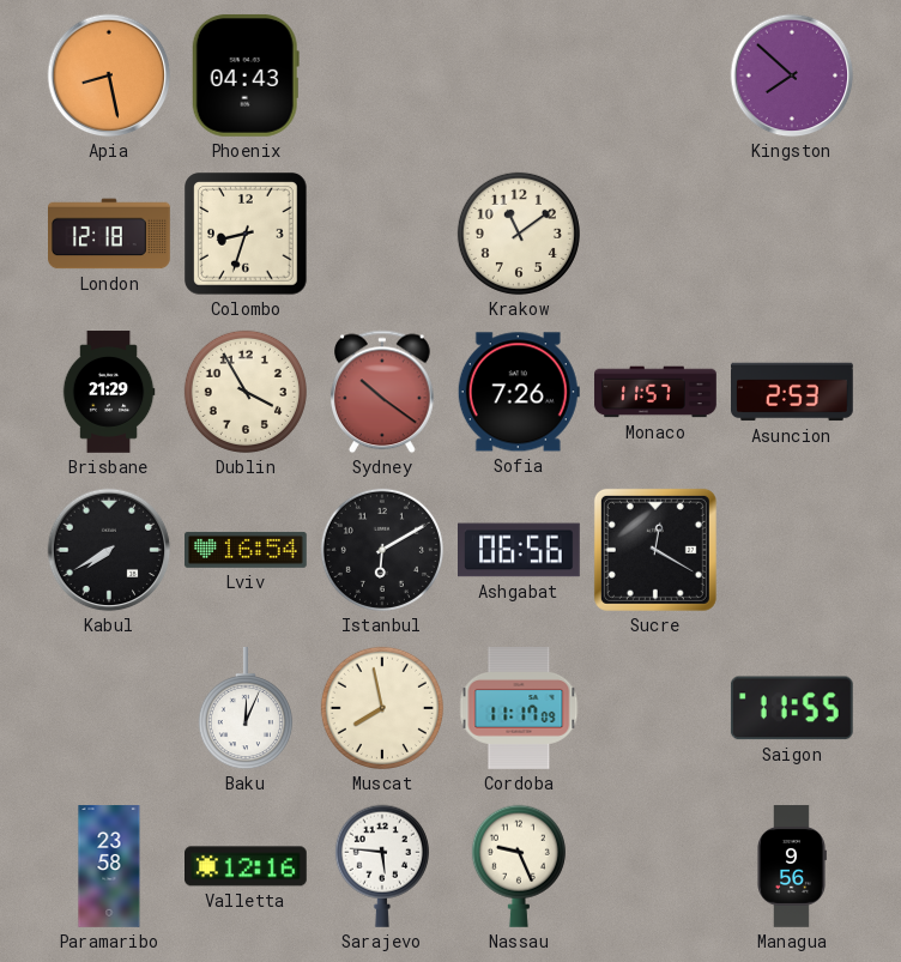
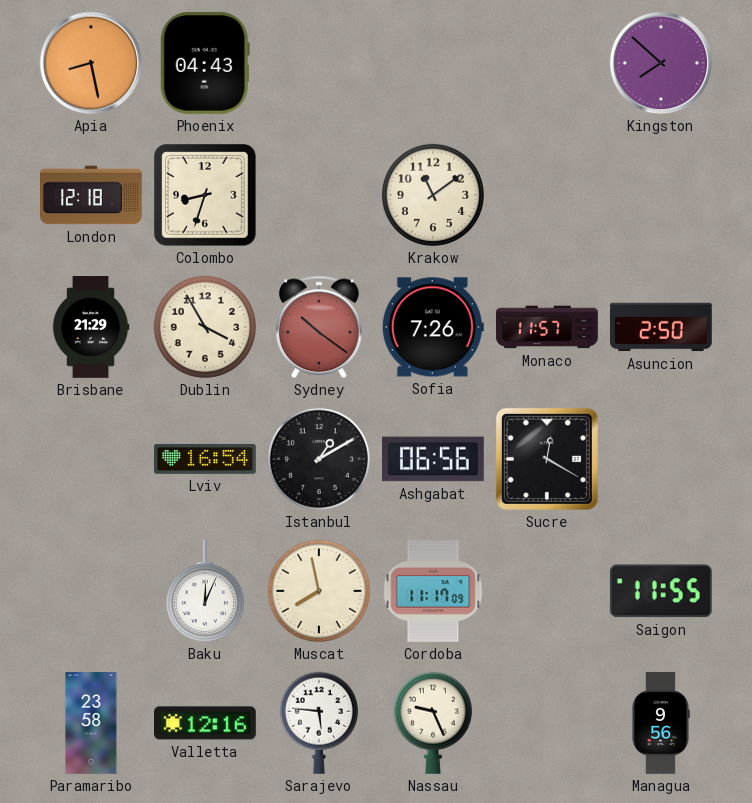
Asuncion: 2:53 -> 2:50
Kabul: 7:40 -> none
Istanbul: 6:10 -> 1:10
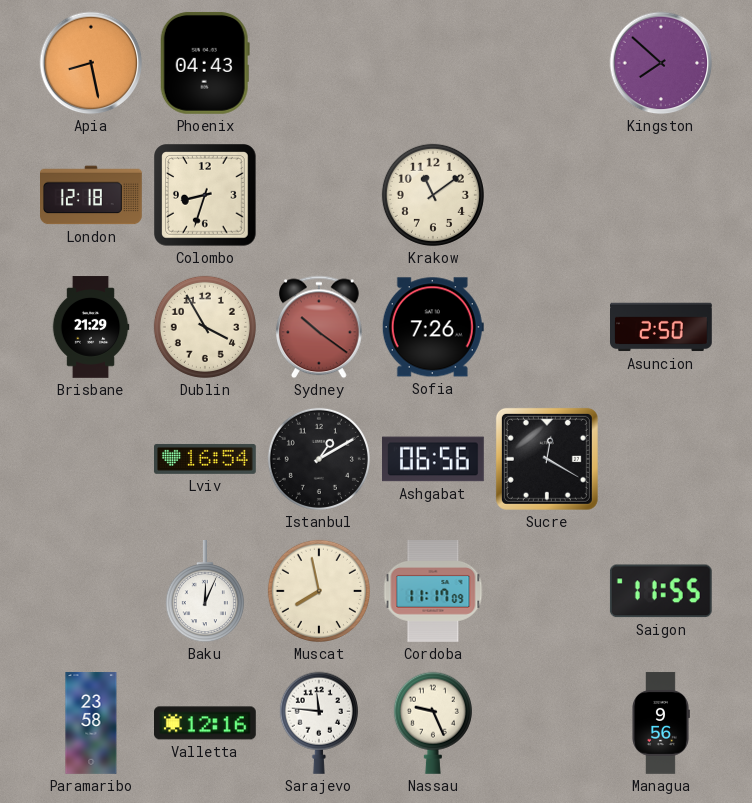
Monaco: 11:57 -> none
Sarajevo: 5:46 -> 11:46
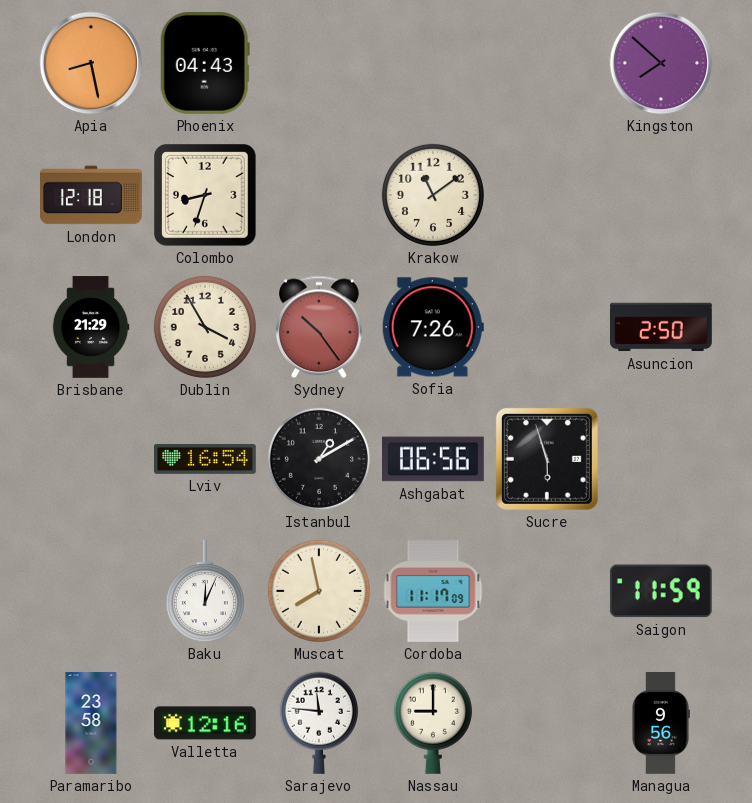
Sydney: 10:21 -> 10:24
Sucre: 12:20 -> 5:57
Saigon: 11:55 -> 11:59
Nassau: 9:26 -> 9:00
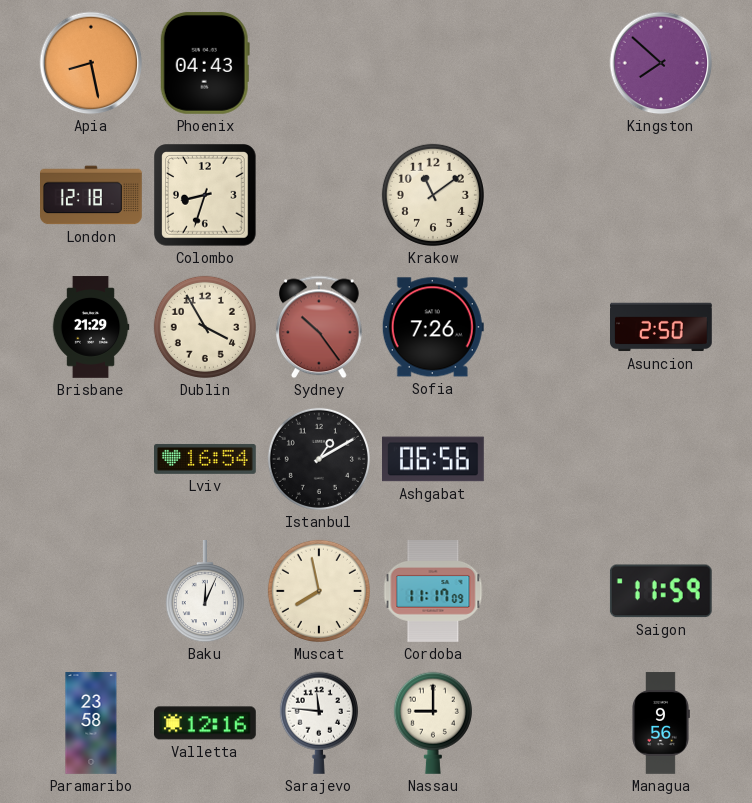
Sucre: 5:57 -> none
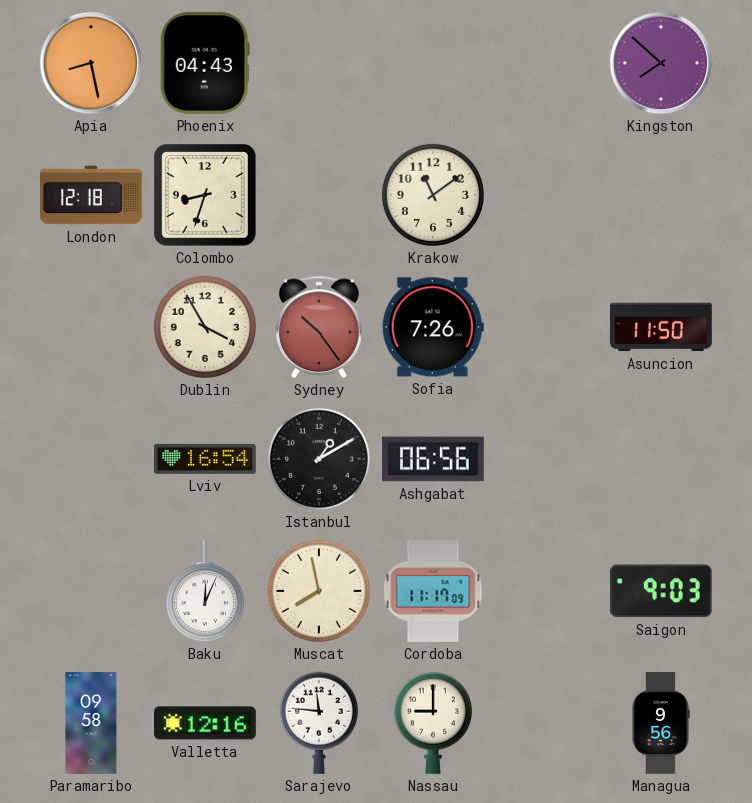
Brisbane: 21:29 -> none
Asuncion: 2:50 -> 11:50
Saigon: 11:59 -> 9:03
Paramaribo: 23:58 -> 09:58
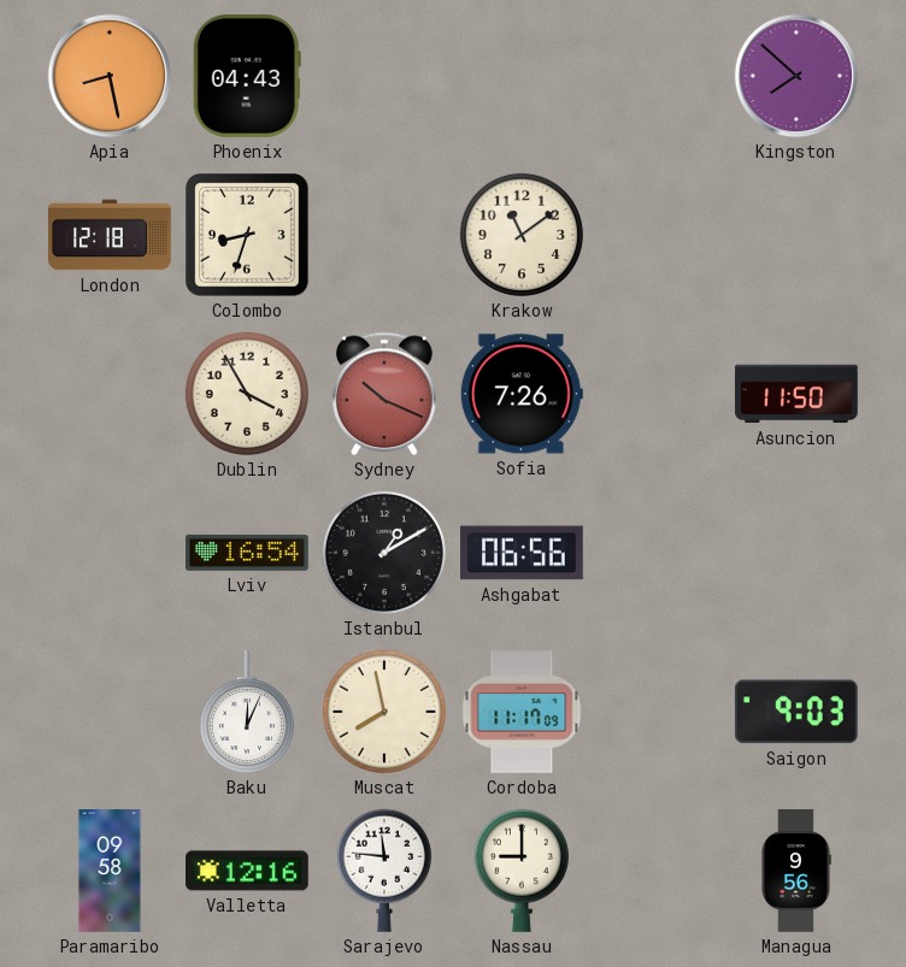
Sydney: 10:24 -> 10:19
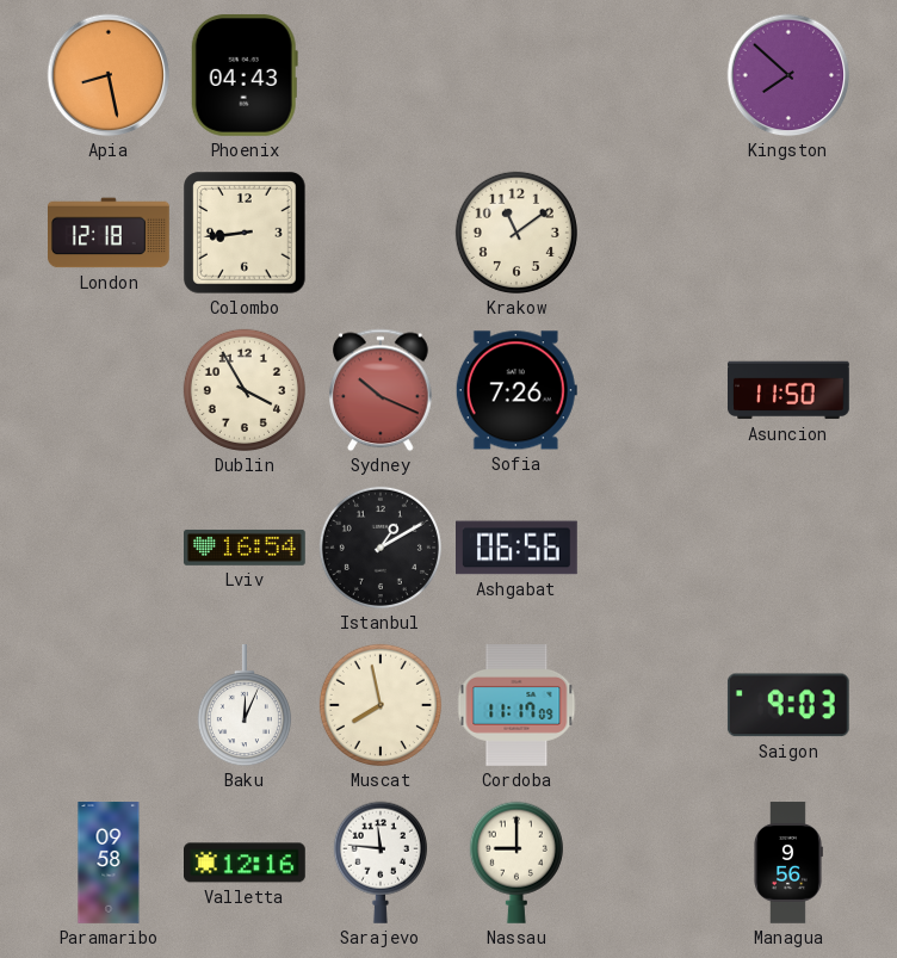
Colombo: 8:33 -> 8:44
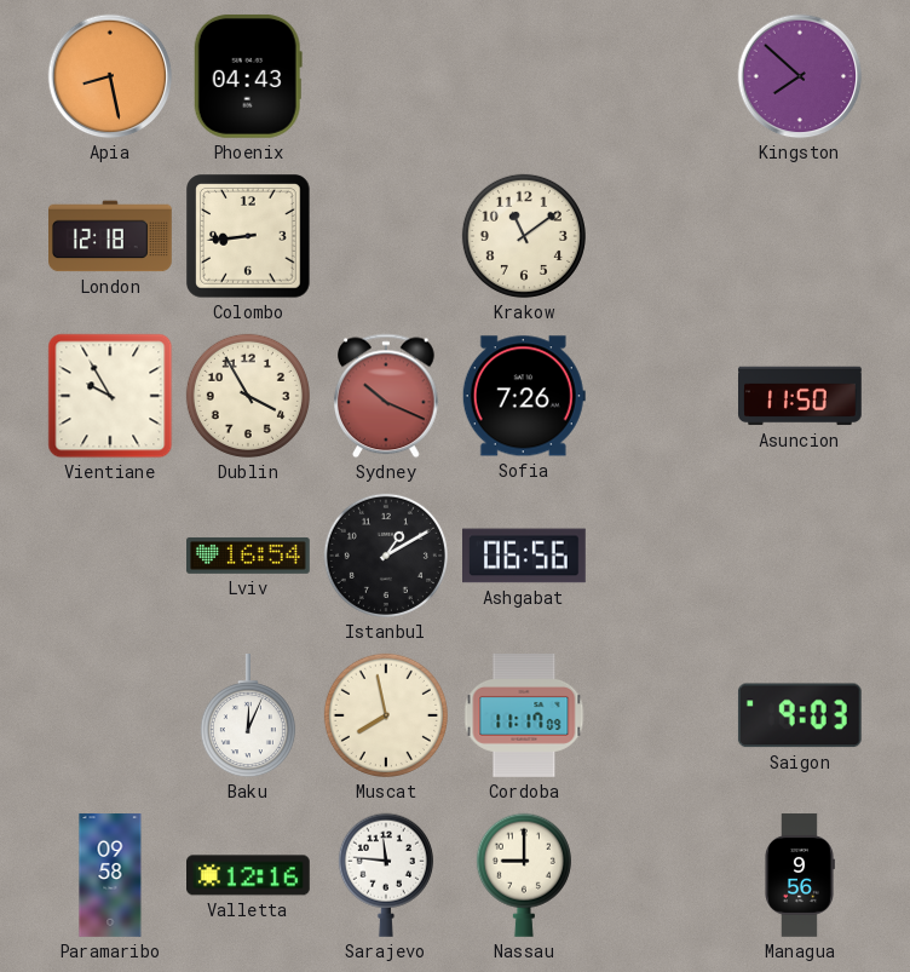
Vientiane: none -> 9:55
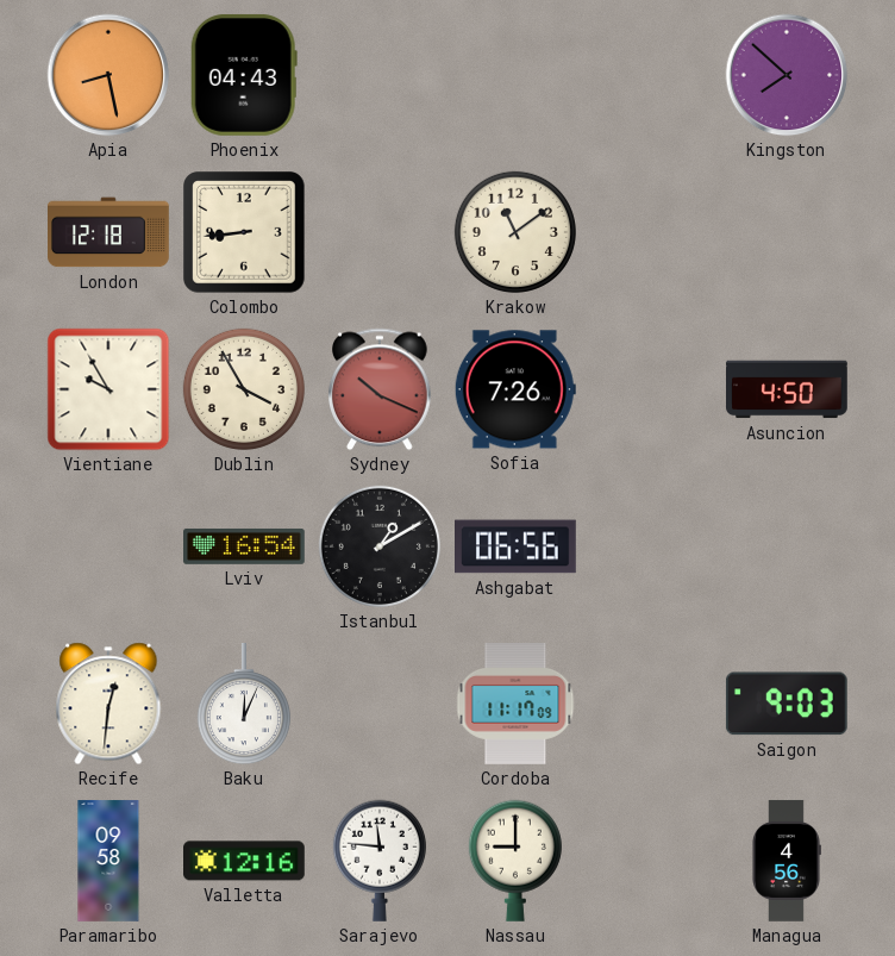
Asuncion: 11:50 -> 4:50
Recife: none -> 12:31
Muscat: 7:58 -> none
Managua: 9:56 -> 4:56
